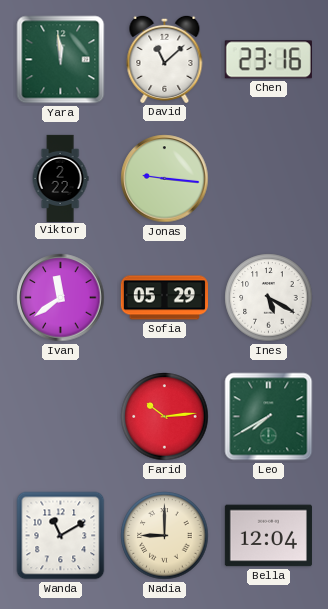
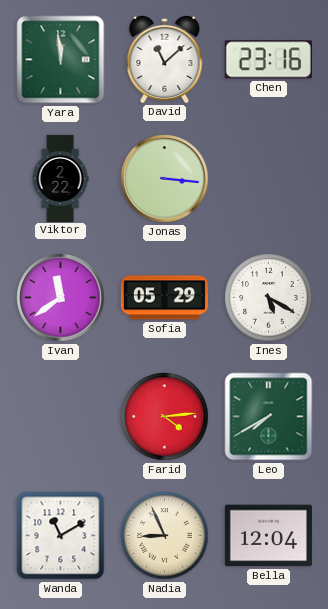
Jonas: 9:16 -> 3:16
Farid: 10:14 -> 4:14
Nadia: 9:00 -> 8:56
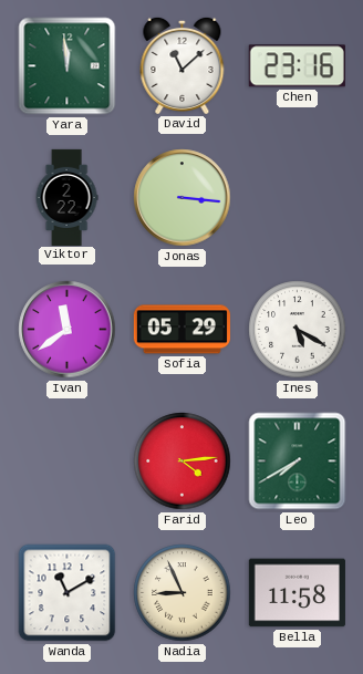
Bella: 12:04 -> 11:58
